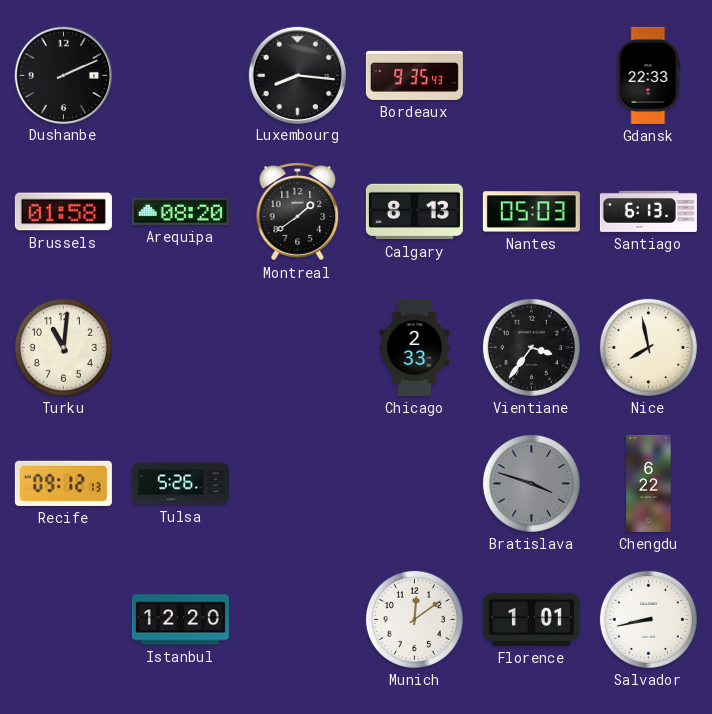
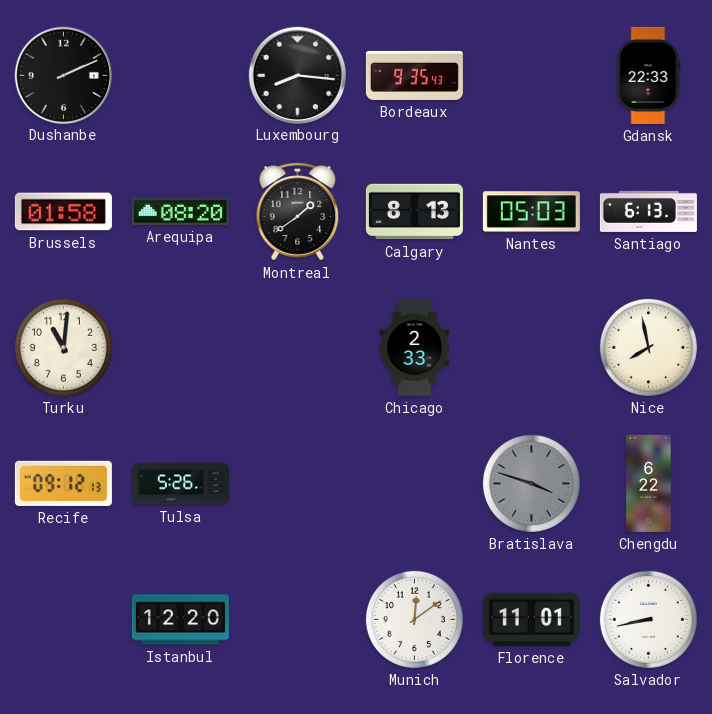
Vientiane: 3:36 -> none
Florence: 1:01 -> 11:01
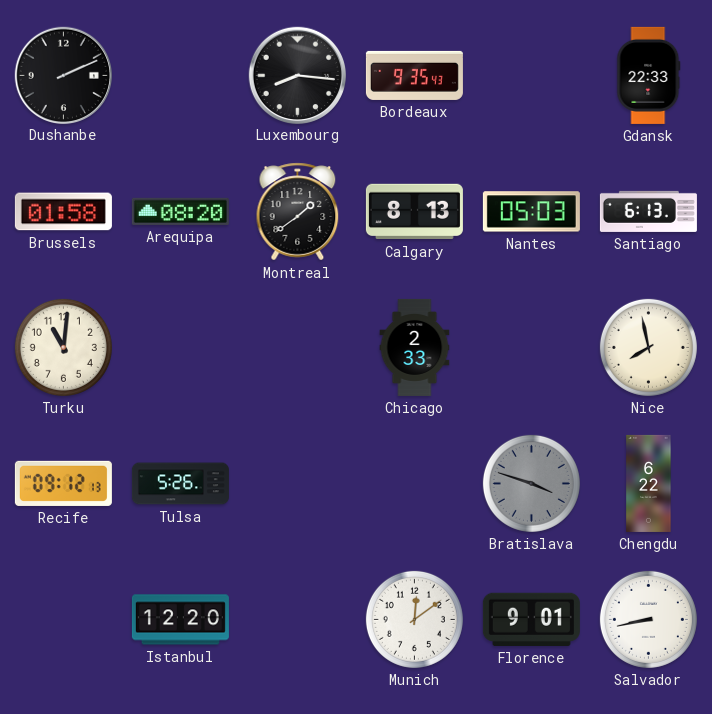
Florence: 11:01 -> 9:01
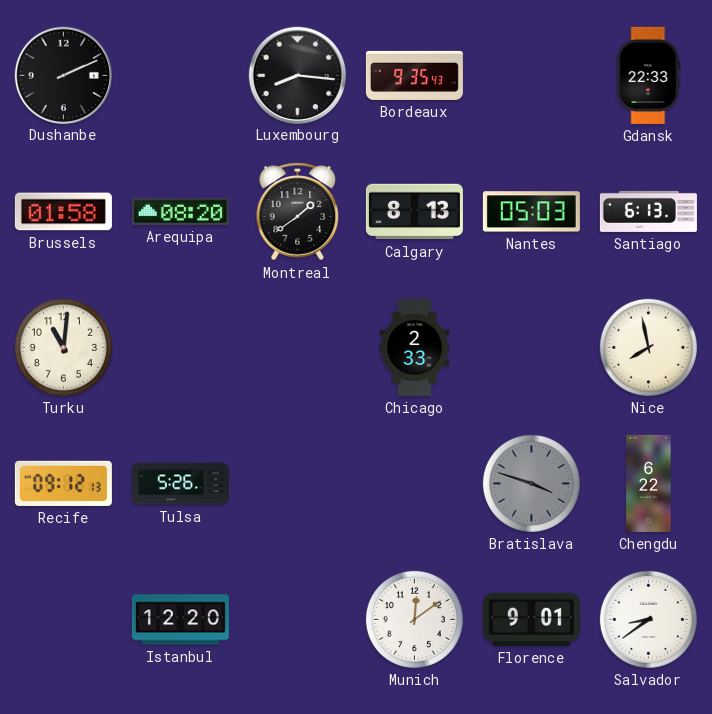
Salvador: 8:43 -> 8:39
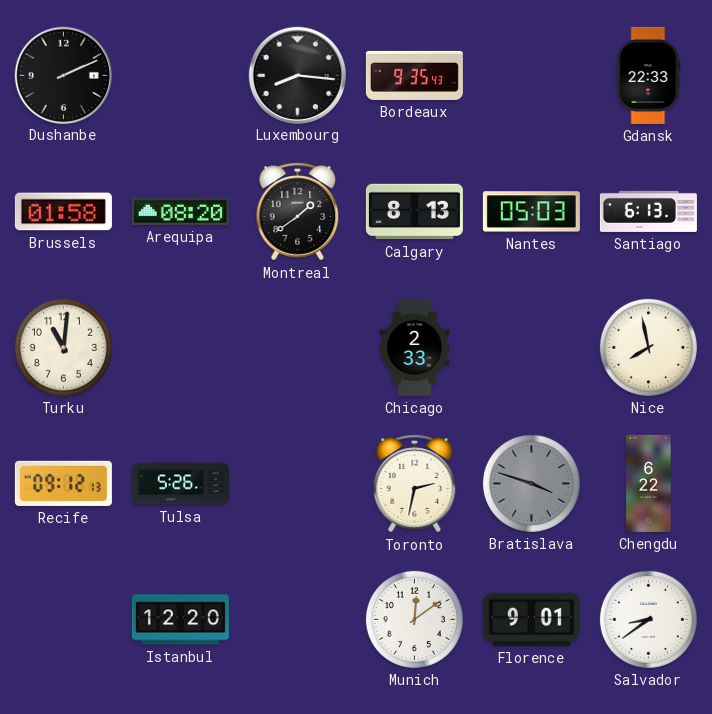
Toronto: none -> 2:32
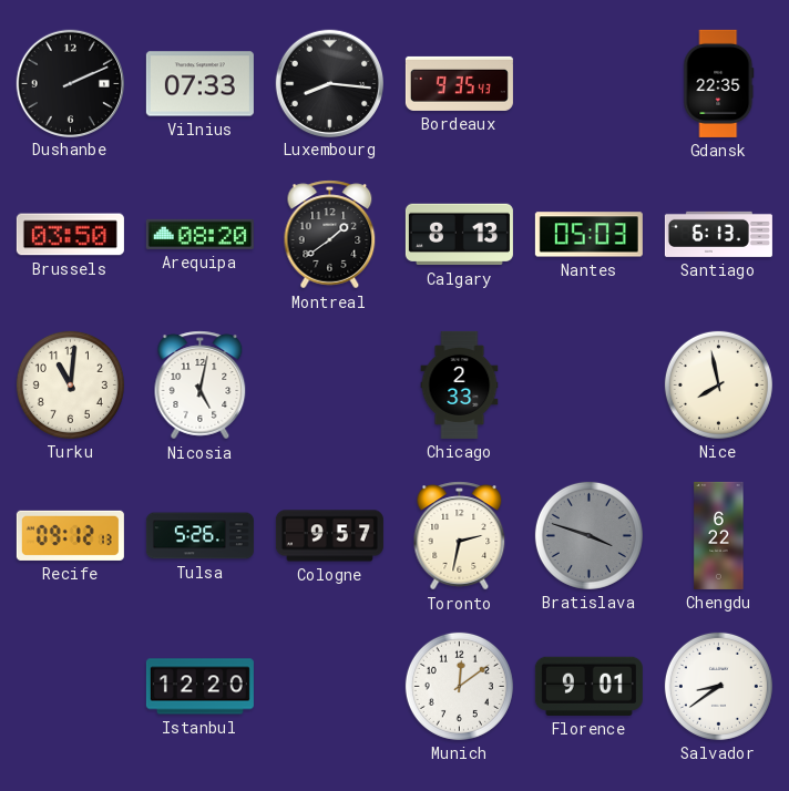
Vilnius: none -> 07:33
Gdansk: 22:33 -> 22:35
Brussels: 01:58 -> 03:50
Nicosia: none -> 5:02
Cologne: none -> 9:57
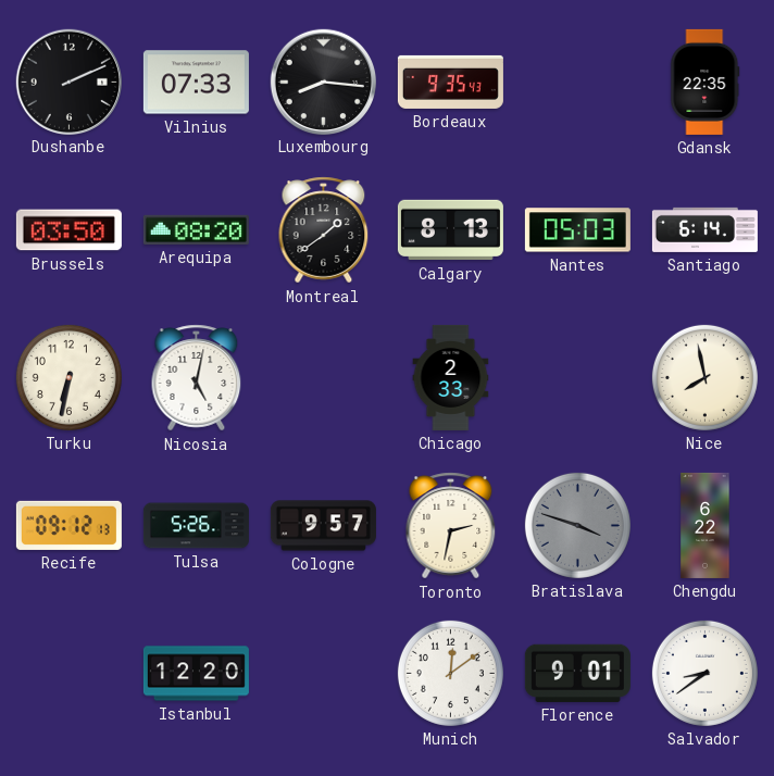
Santiago: 6:13 -> 6:14
Turku: 11:01 -> 6:32
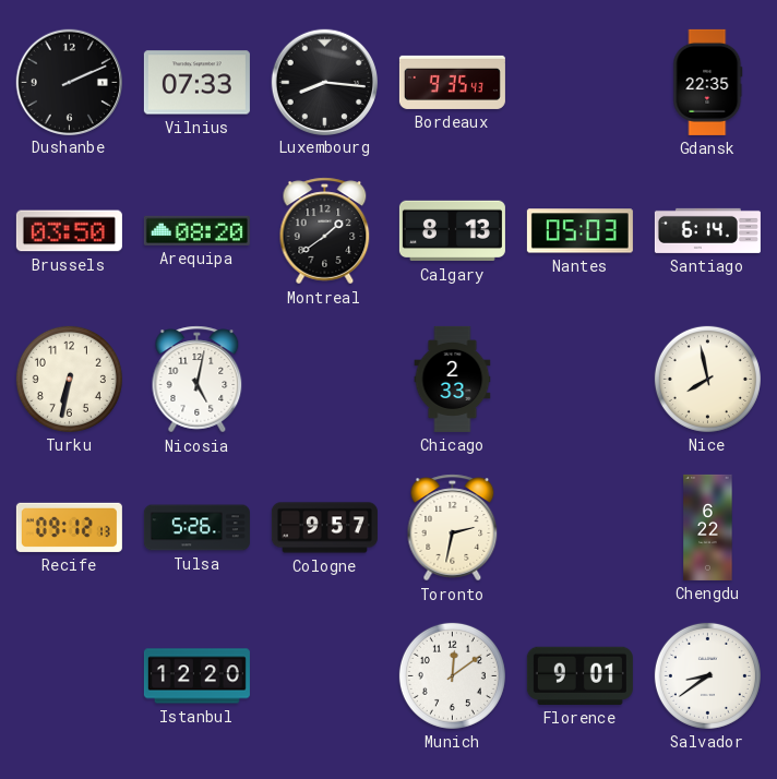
Bratislava: 3:48 -> none
